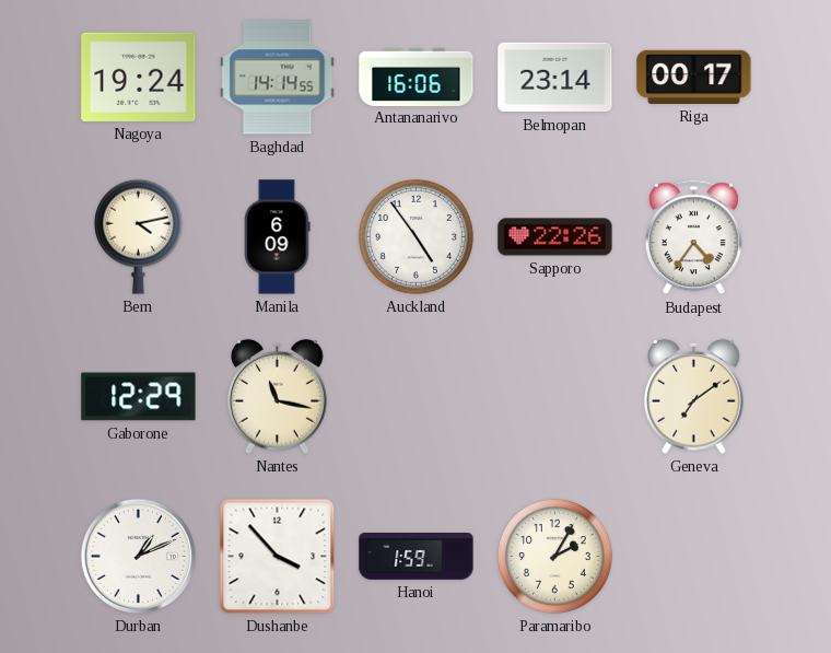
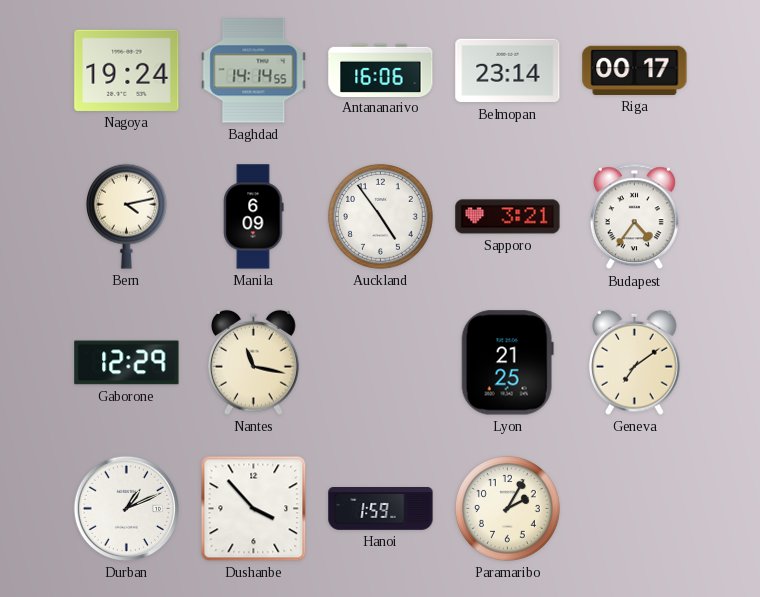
Sapporo: 22:26 -> 3:21
Lyon: none -> 21:25
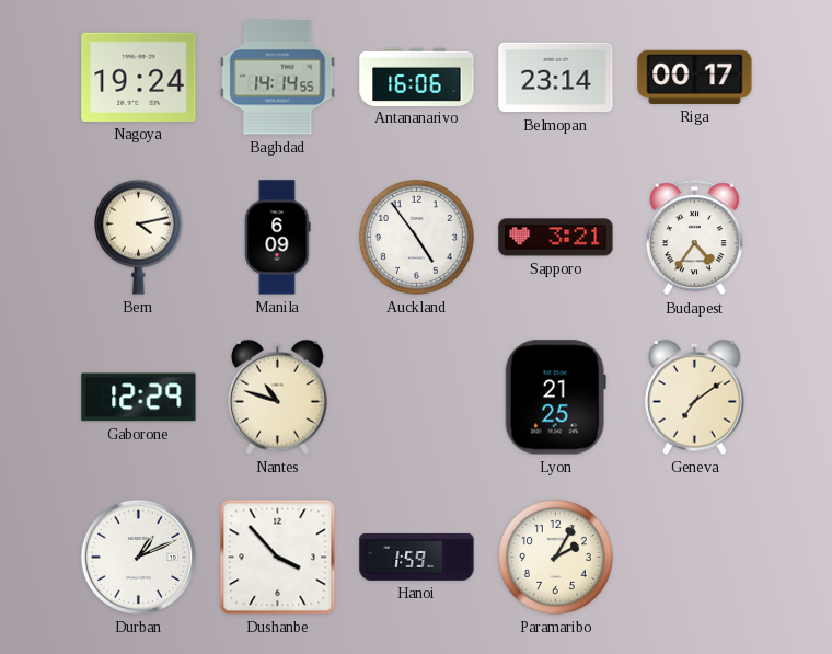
Nantes: 11:17 -> 10:48
